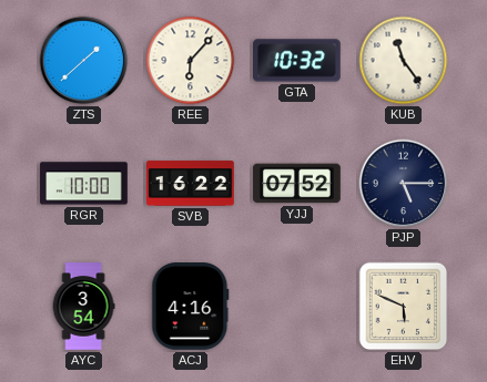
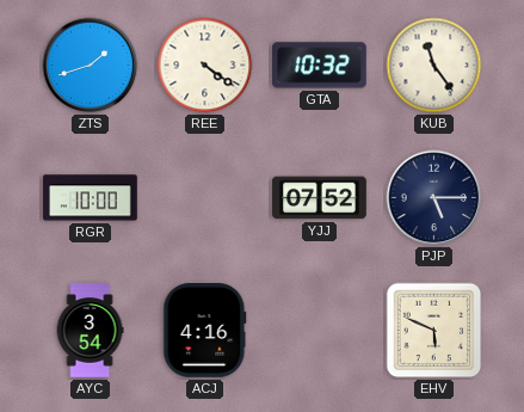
ZTS: 1:38 -> 1:42
REE: 6:07 -> 4:21
SVB: 16:22 -> none
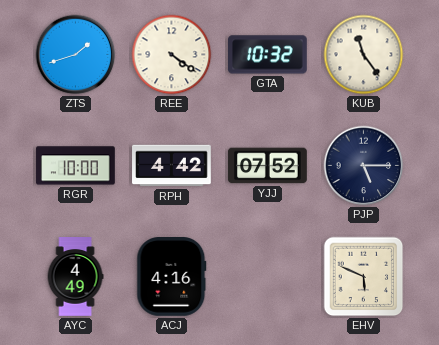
RPH: none -> 4:42
AYC: 3:54 -> 4:49
